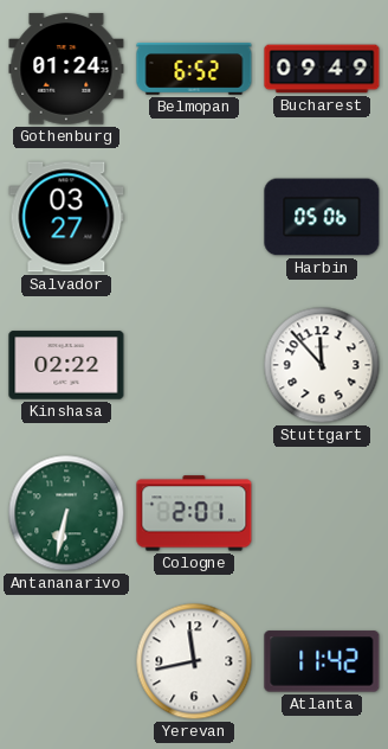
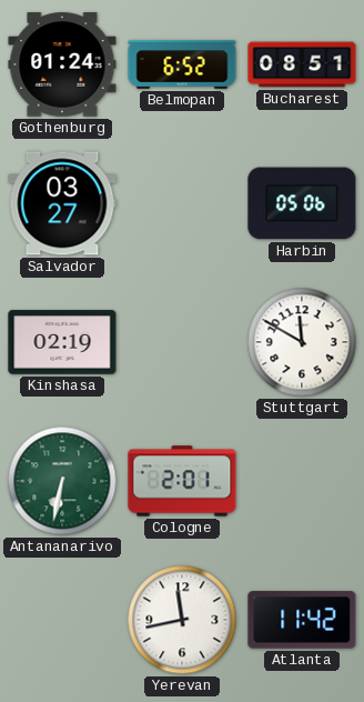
Bucharest: 09:49 -> 08:51
Kinshasa: 02:22 -> 02:19
Stuttgart: 11:53 -> 11:50
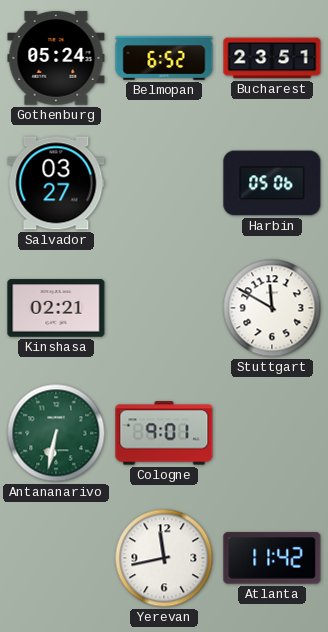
Gothenburg: 01:24 -> 05:24
Bucharest: 08:51 -> 23:51
Kinshasa: 02:19 -> 02:21
Cologne: 2:01 -> 9:01
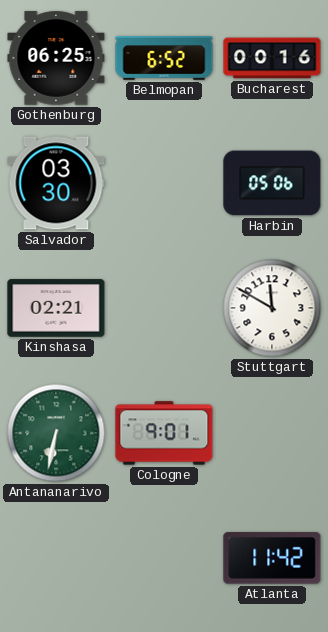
Gothenburg: 05:24 -> 06:25
Bucharest: 23:51 -> 00:16
Salvador: 03:27 -> 03:30
Yerevan: 11:43 -> none
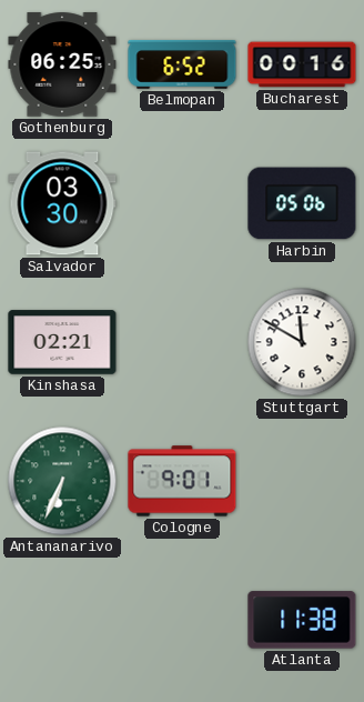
Antananarivo: 6:32 -> 6:34
Atlanta: 11:42 -> 11:38
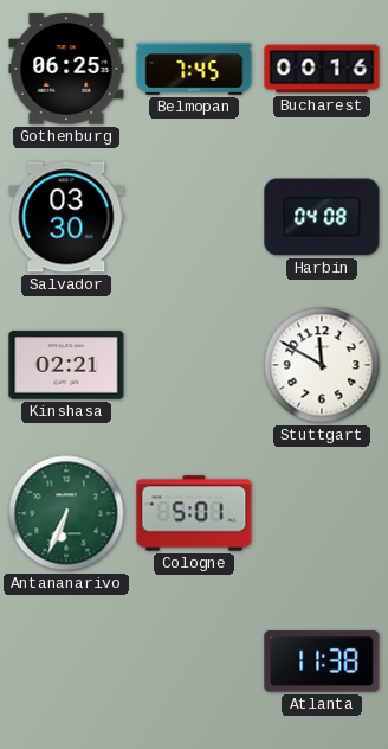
Belmopan: 6:52 -> 7:45
Harbin: 05:06 -> 04:08
Cologne: 9:01 -> 5:01
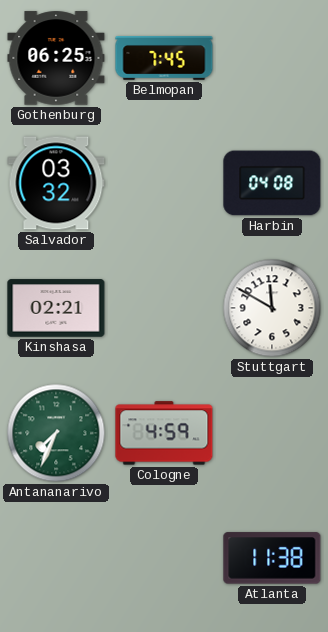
Bucharest: 00:16 -> none
Salvador: 03:30 -> 03:32
Antananarivo: 6:34 -> 7:34
Cologne: 5:01 -> 4:59
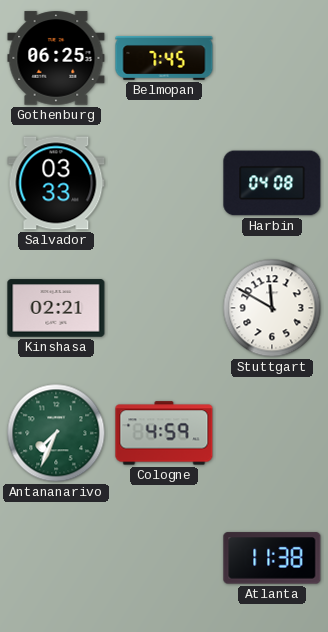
Salvador: 03:32 -> 03:33
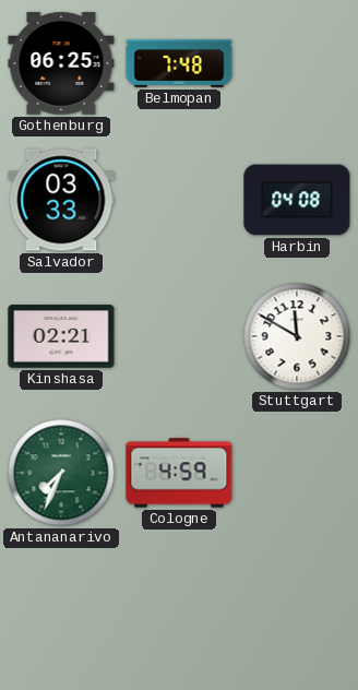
Belmopan: 7:45 -> 7:48
Atlanta: 11:38 -> none
